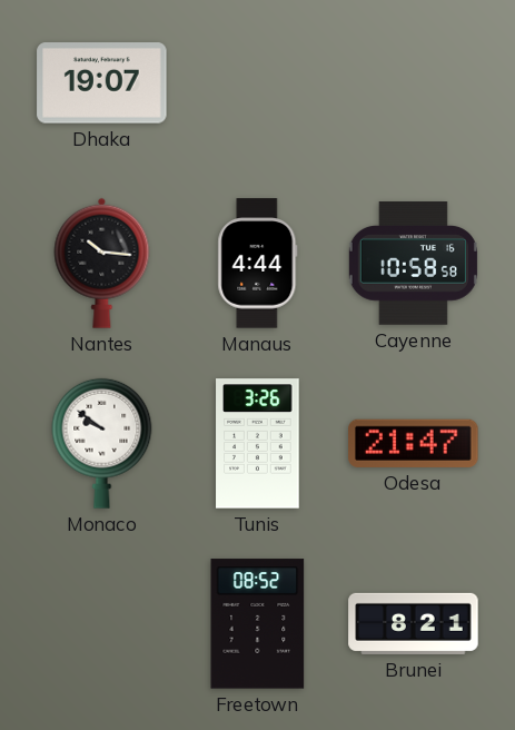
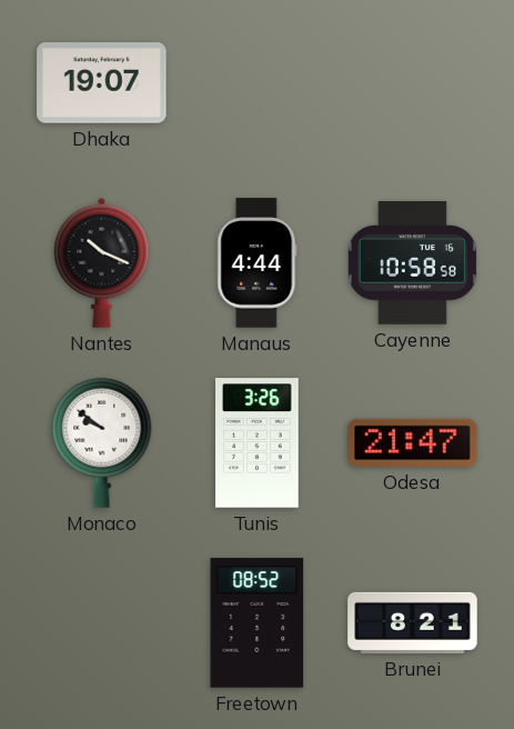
Nantes: 10:16 -> 10:19
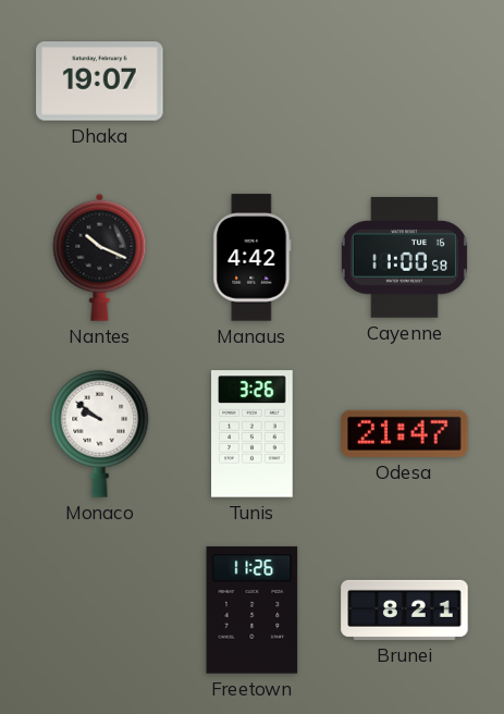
Manaus: 4:44 -> 4:42
Cayenne: 10:58 -> 11:00
Freetown: 08:52 -> 11:26
